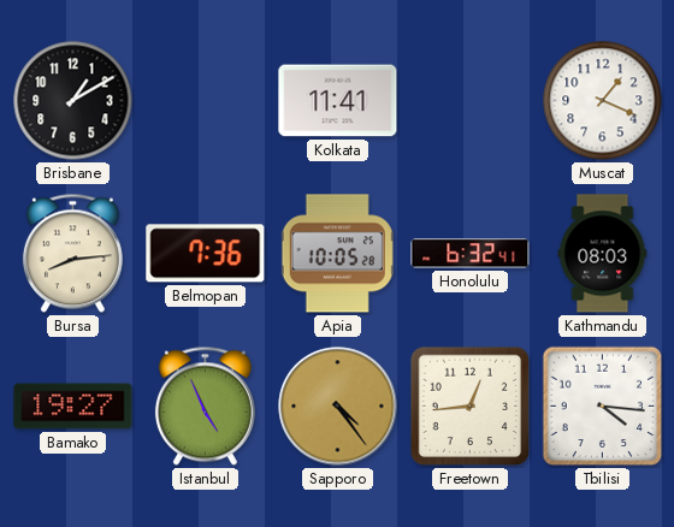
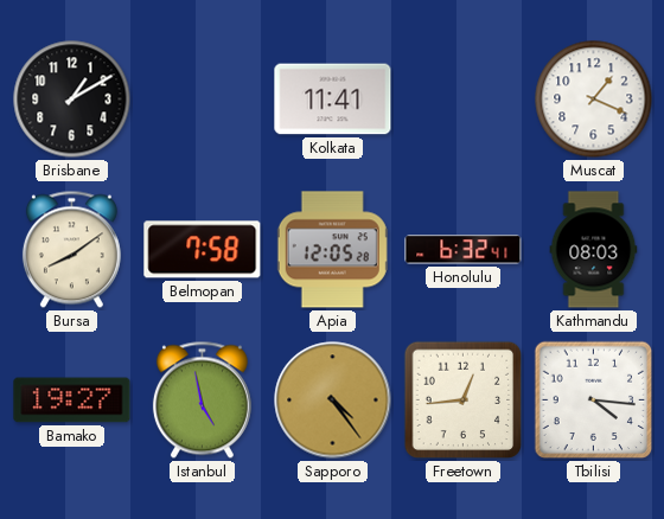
Bursa: 8:14 -> 8:09
Belmopan: 7:36 -> 7:58
Apia: 10:05 -> 12:05
Istanbul: 4:56 -> 4:58
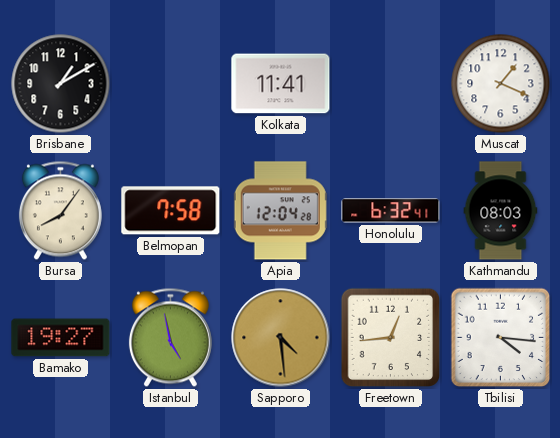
Bursa: 8:09 -> 8:06
Apia: 12:05 -> 12:04
Sapporo: 4:24 -> 4:29
